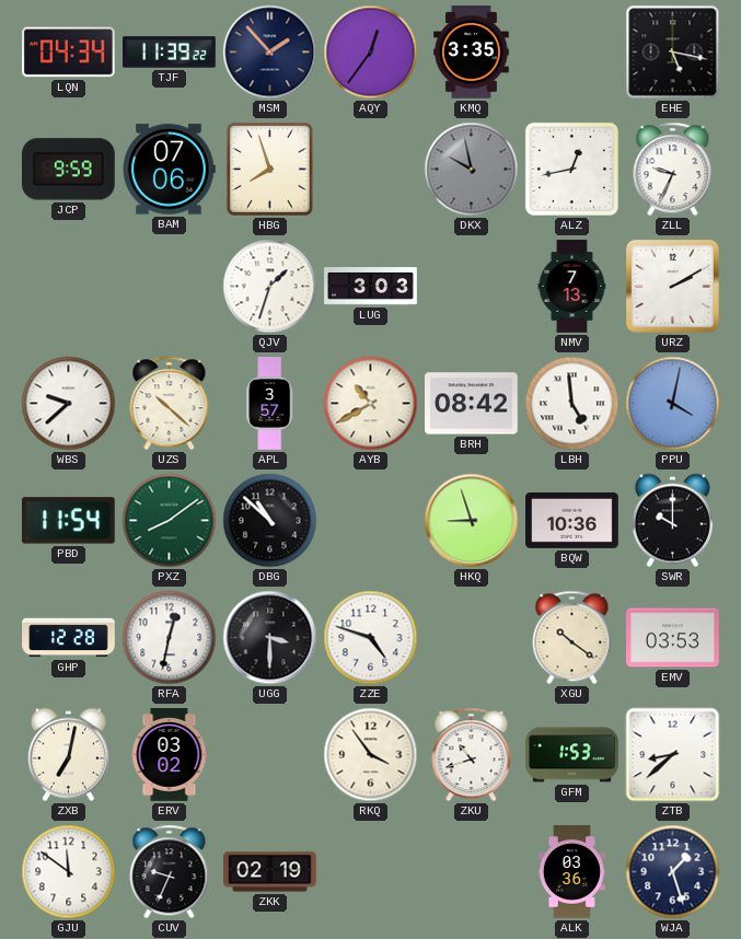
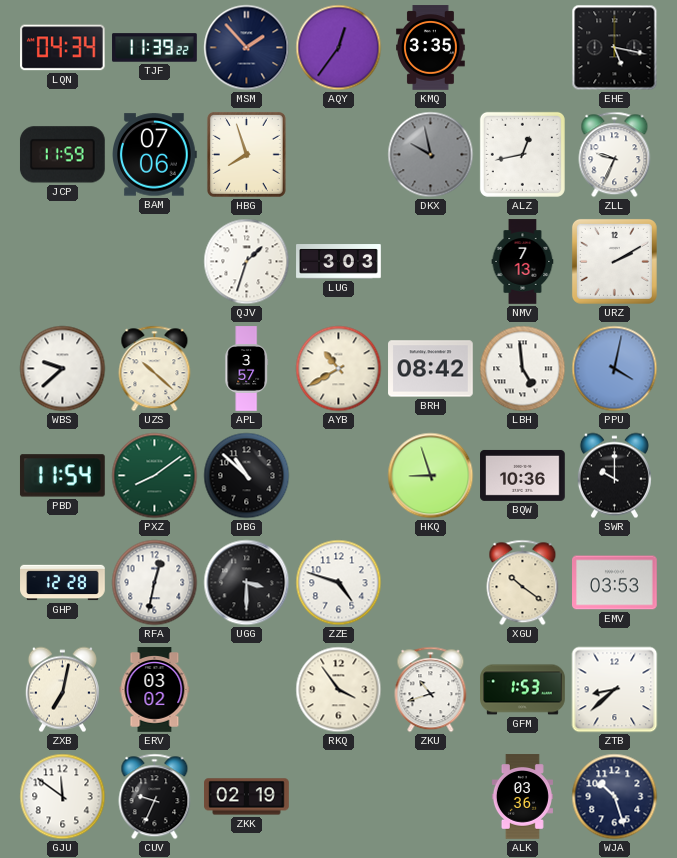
JCP: 9:59 -> 11:59
WJA: 1:27 -> 10:27
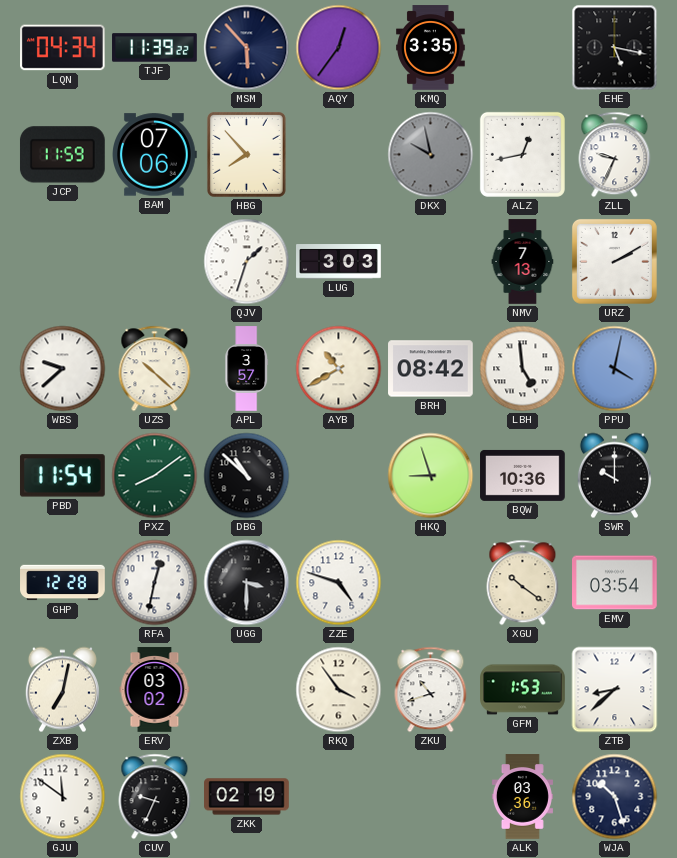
MSM: 1:53 -> 5:53
HBG: 7:57 -> 7:53
EMV: 03:53 -> 03:54
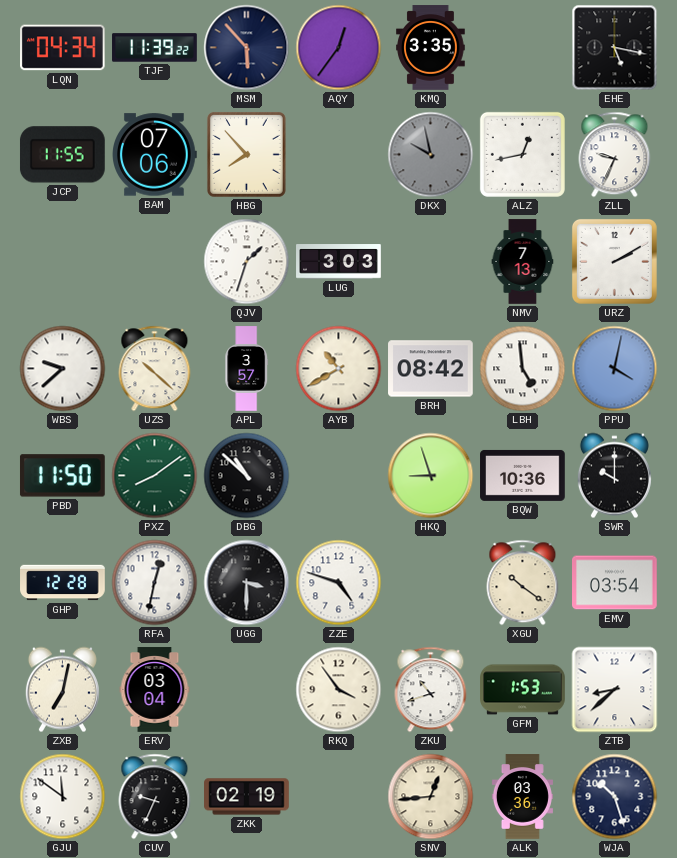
JCP: 11:59 -> 11:55
PBD: 11:54 -> 11:50
ERV: 03:02 -> 03:04
SNV: none -> 12:44
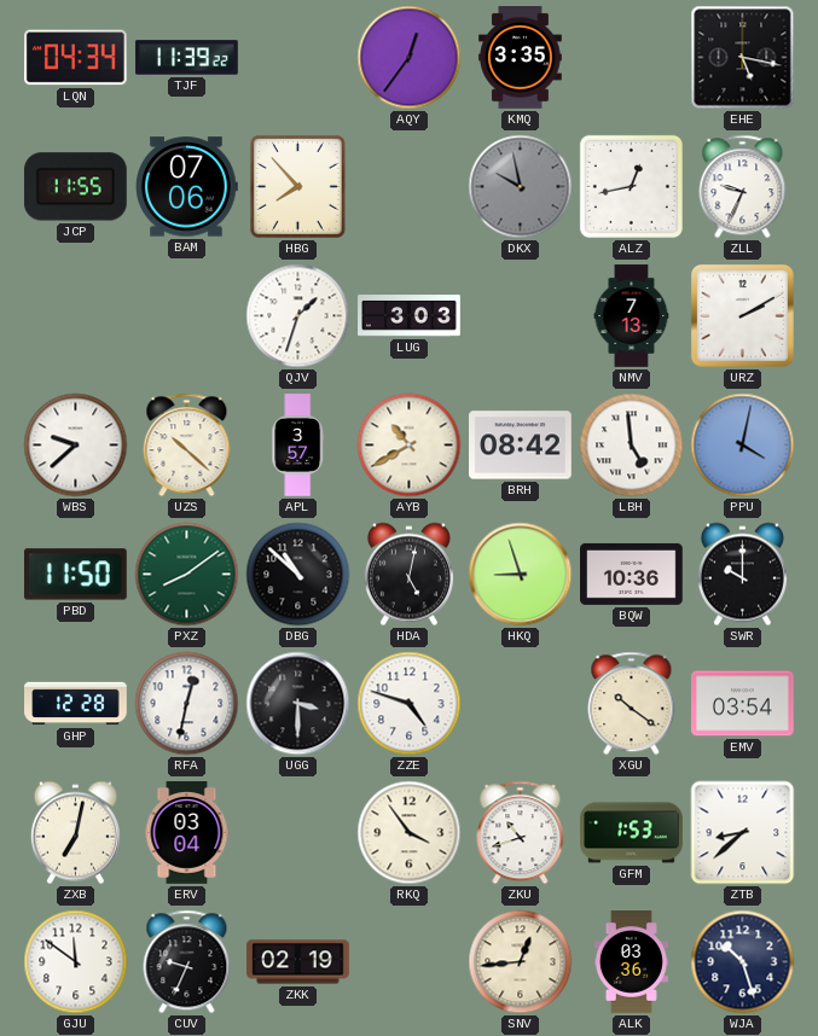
MSM: 5:53 -> none
HDA: none -> 5:02
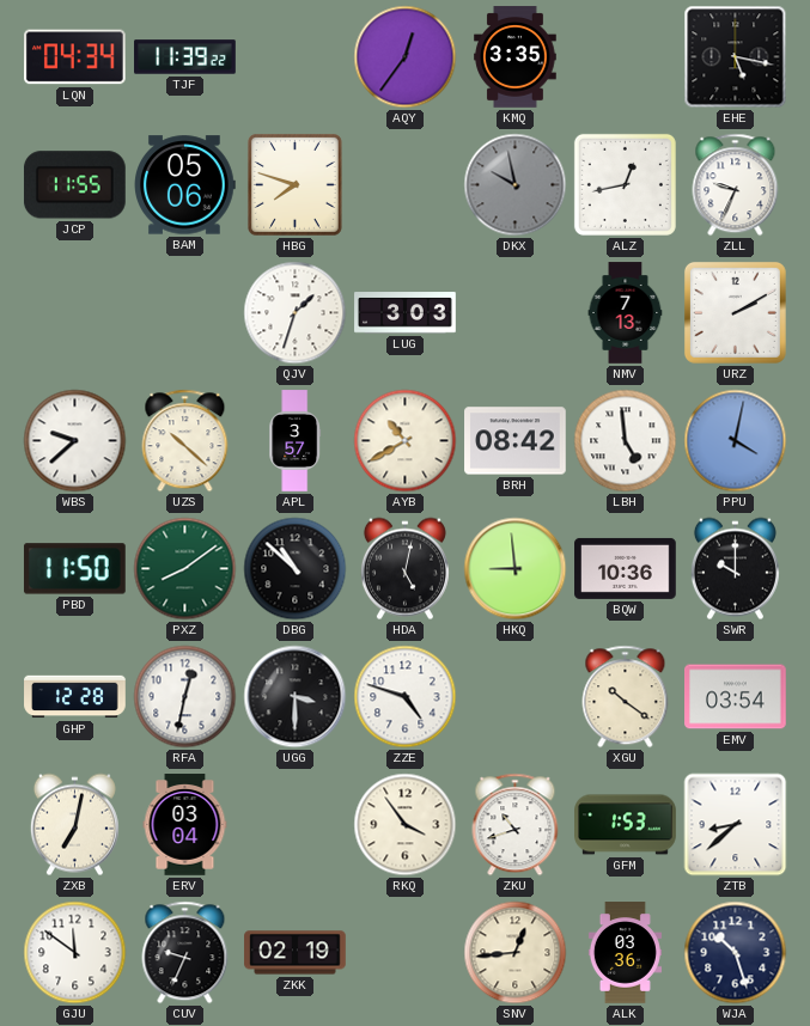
BAM: 07:06 -> 05:06
HBG: 7:53 -> 7:48
HKQ: 8:57 -> 8:59
